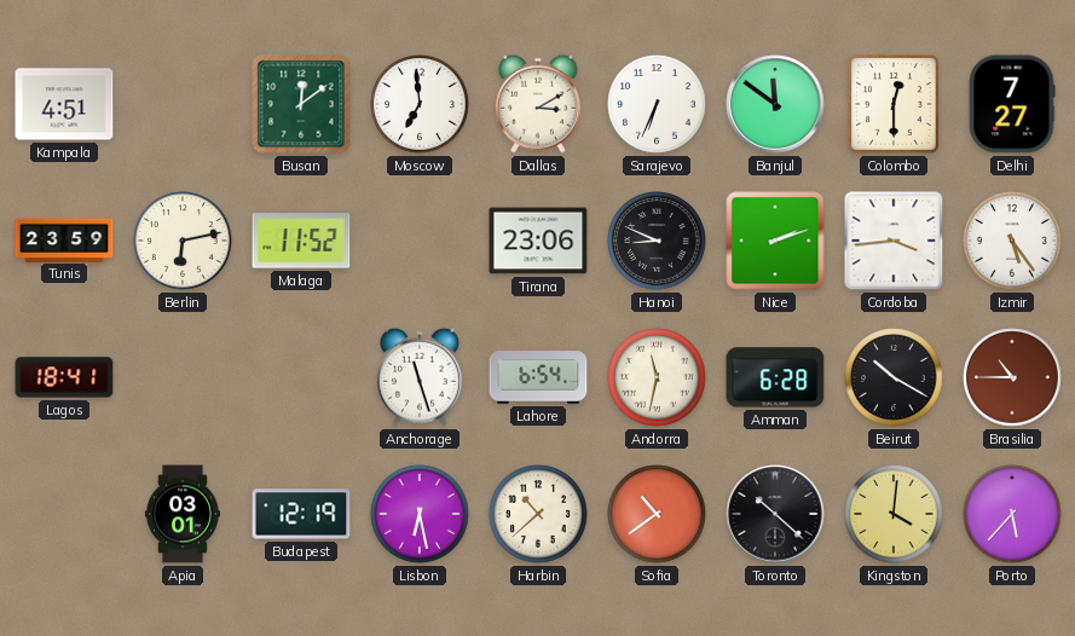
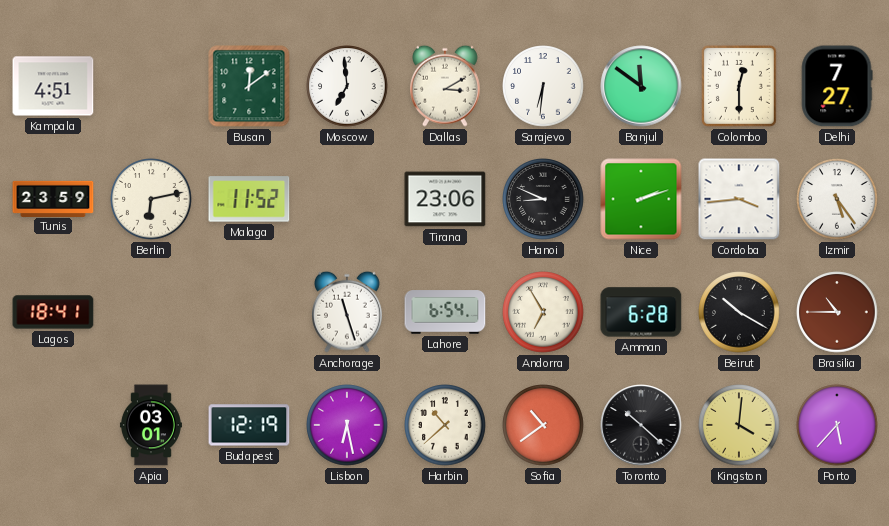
Sarajevo: 6:34 -> 6:31
Andorra: 11:32 -> 6:55
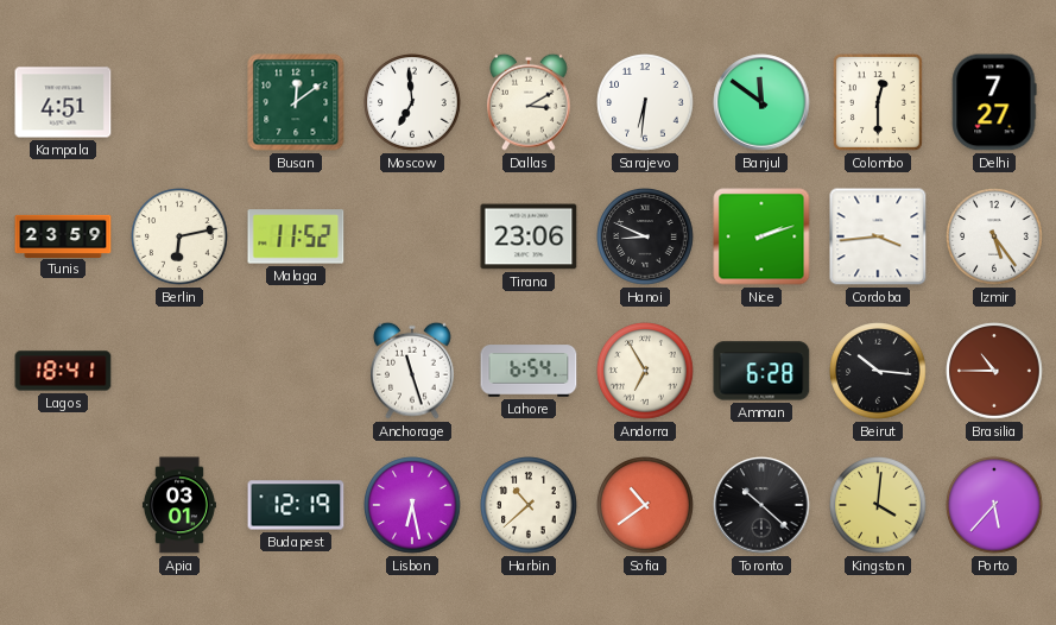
Beirut: 10:20 -> 10:16
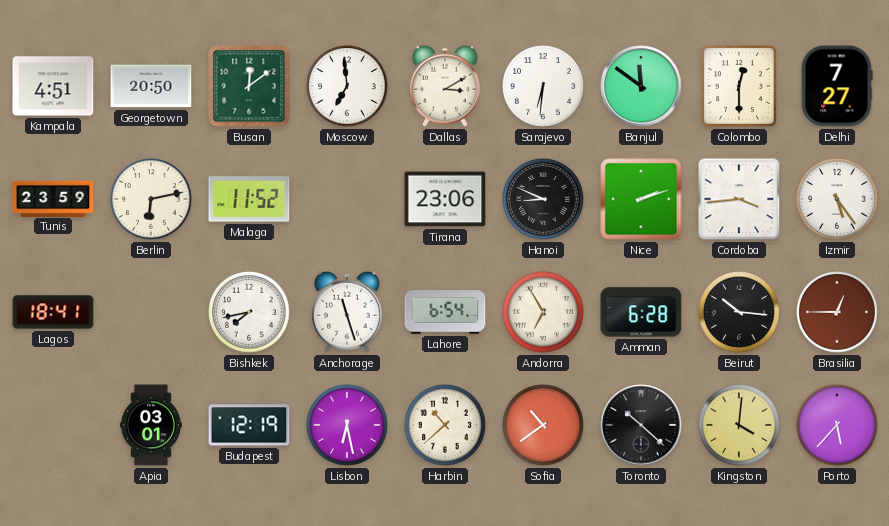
Georgetown: none -> 20:50
Bishkek: none -> 7:43
Brasilia: 10:45 -> 12:45
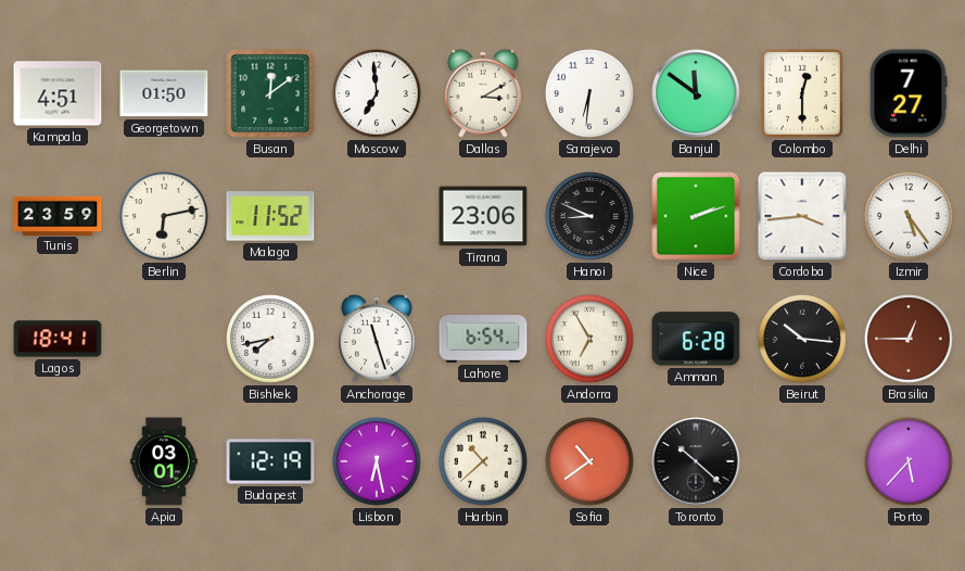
Georgetown: 20:50 -> 01:50
Kingston: 4:01 -> none
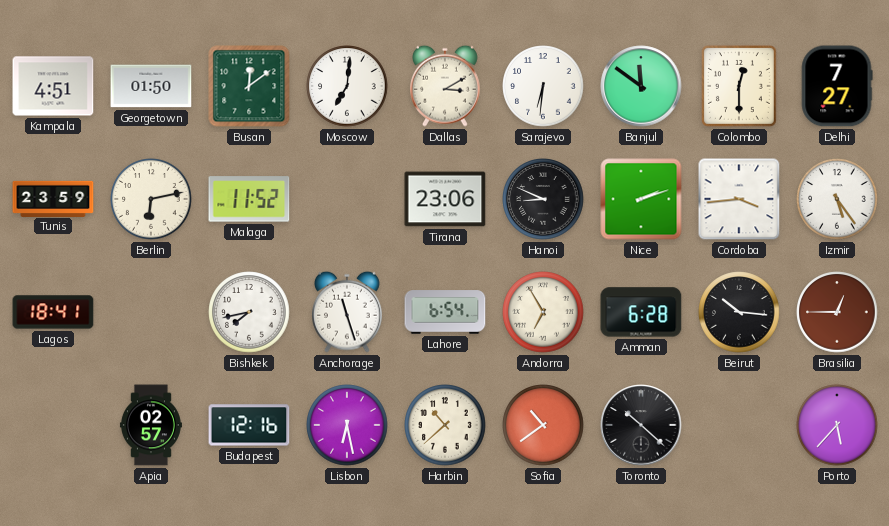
Moscow: 6:59 -> 7:01
Apia: 03:01 -> 02:57
Budapest: 12:19 -> 12:16
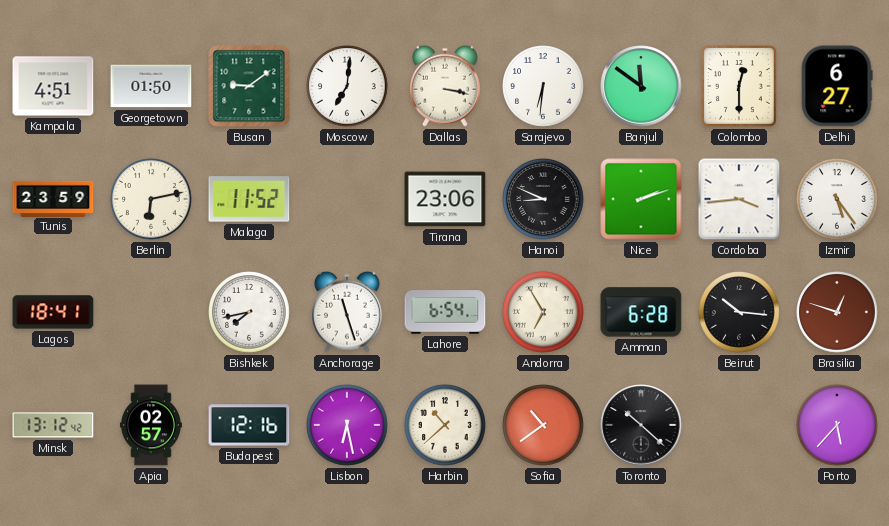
Busan: 12:09 -> 9:09
Dallas: 3:10 -> 3:17
Delhi: 7:27 -> 6:27
Brasilia: 12:45 -> 12:48
Minsk: none -> 13:12
